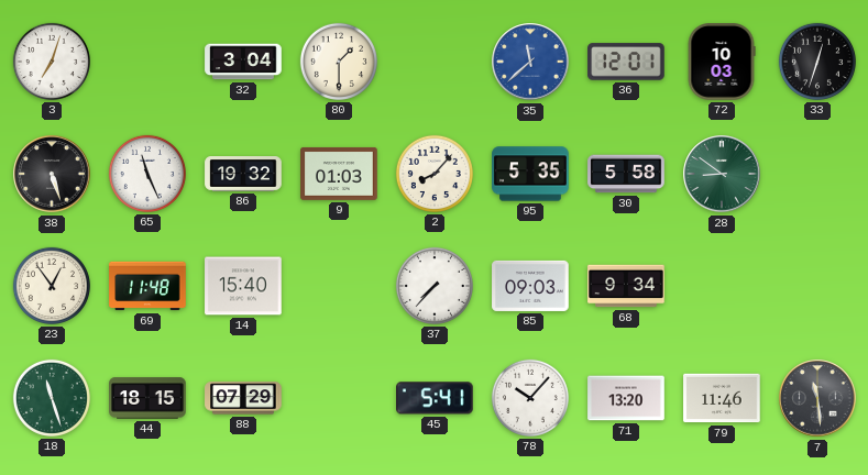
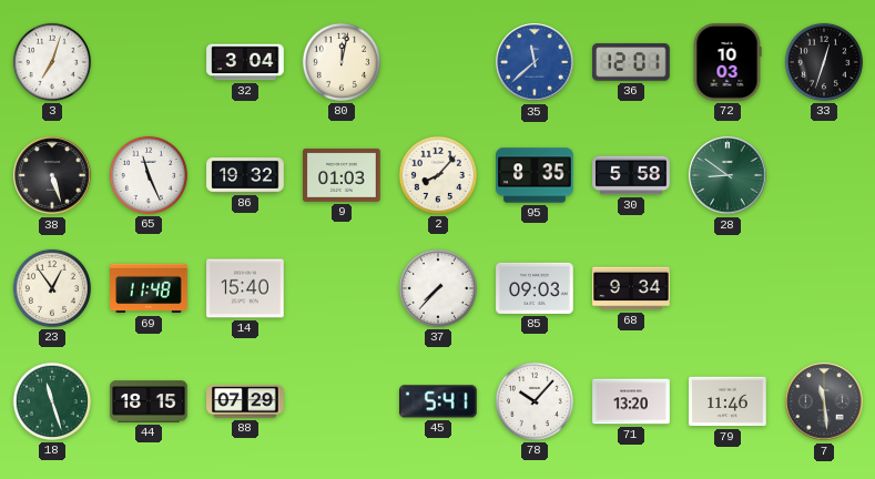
80: 1:30 -> 12:02
95: 5:35 -> 8:35
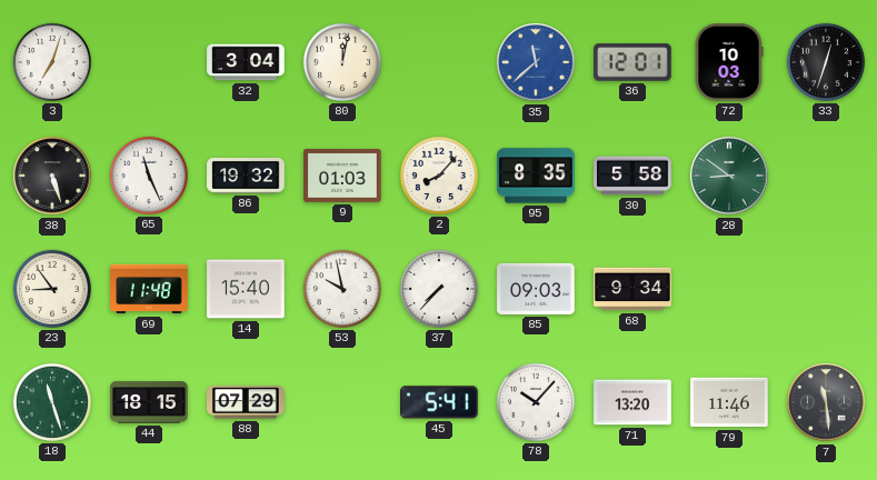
23: 12:54 -> 8:54
53: none -> 9:58
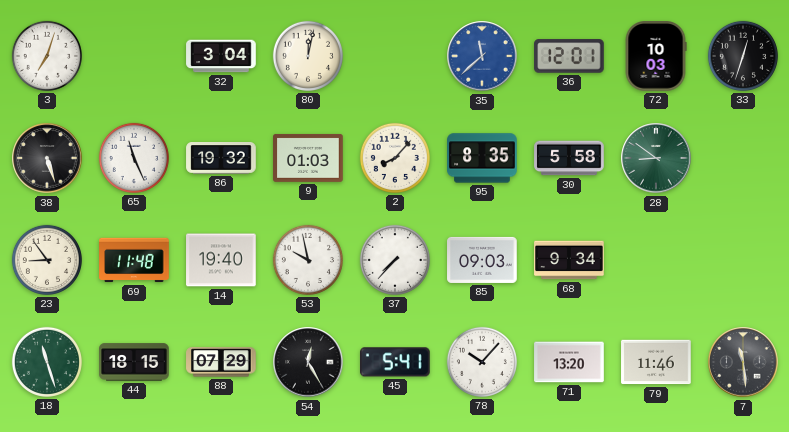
14: 15:40 -> 19:40
54: none -> 12:25
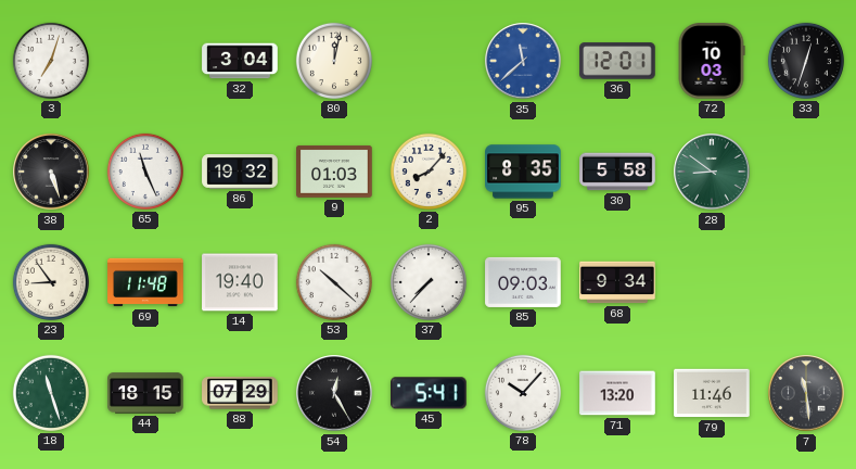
53: 9:58 -> 10:22
